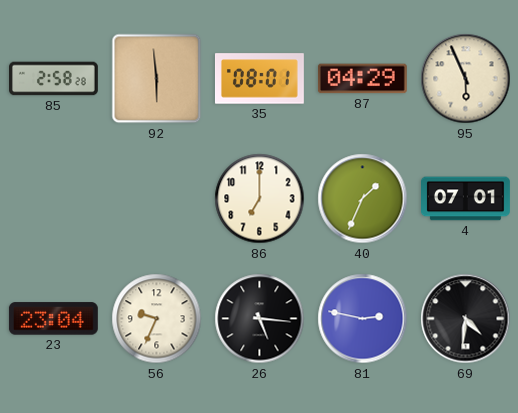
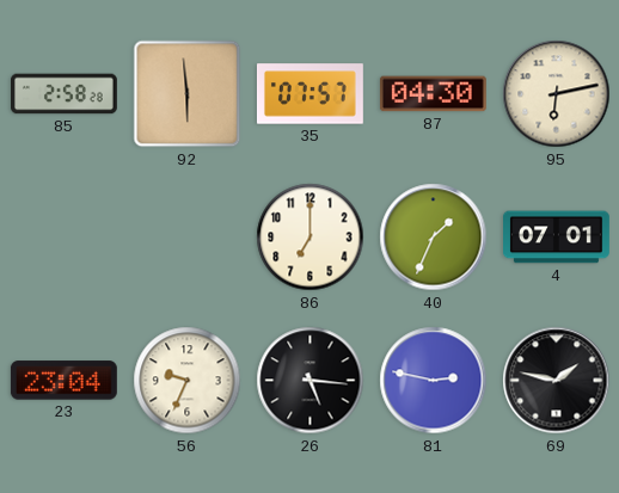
35: 08:01 -> 07:57
87: 04:29 -> 04:30
95: 5:56 -> 6:13
69: 4:31 -> 1:47
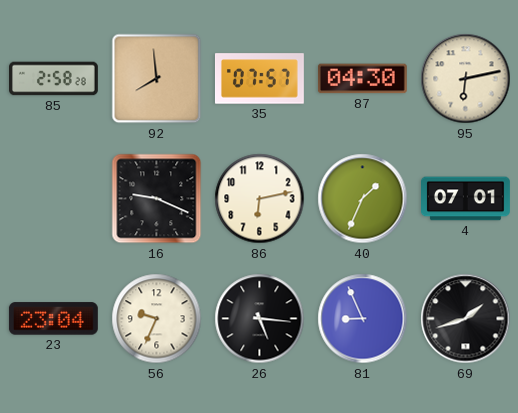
92: 5:59 -> 7:59
16: none -> 9:19
86: 7:00 -> 6:13
81: 2:47 -> 8:56
69: 1:47 -> 1:42
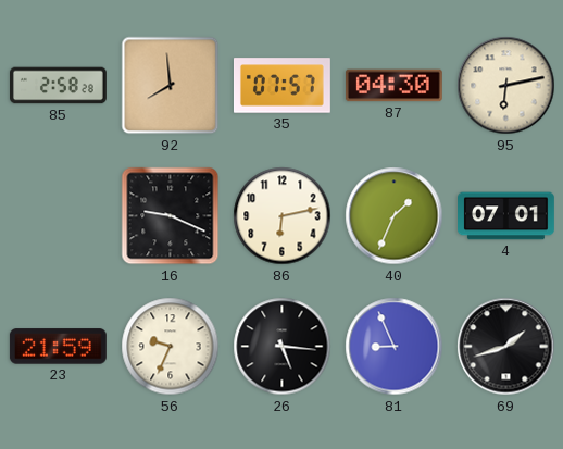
23: 23:04 -> 21:59
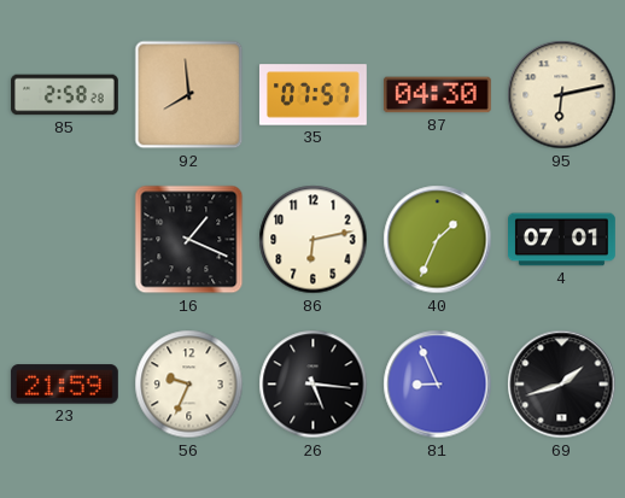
16: 9:19 -> 1:19
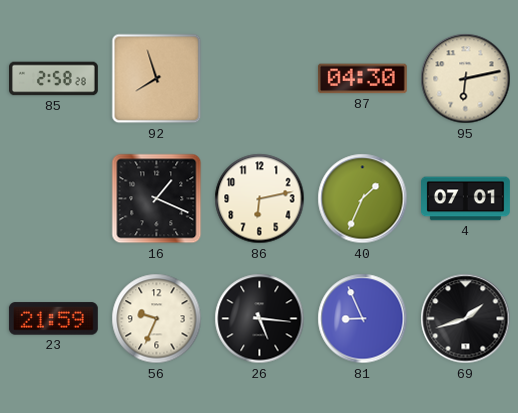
92: 7:59 -> 7:57
35: 07:57 -> none
